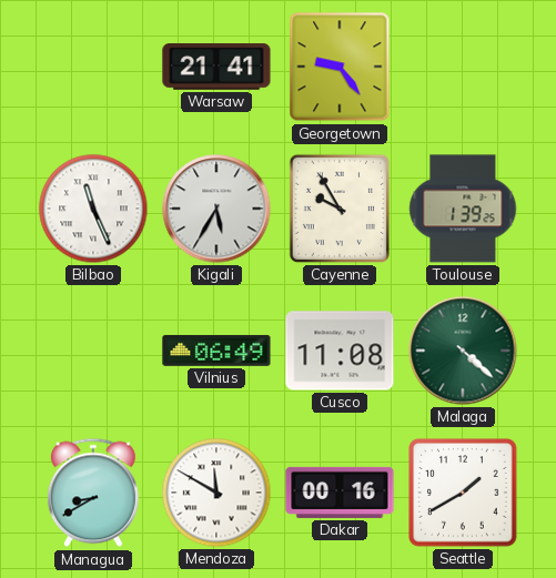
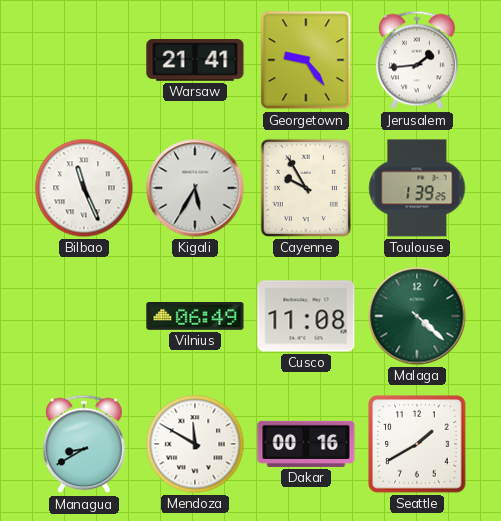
Jerusalem: none -> 1:44
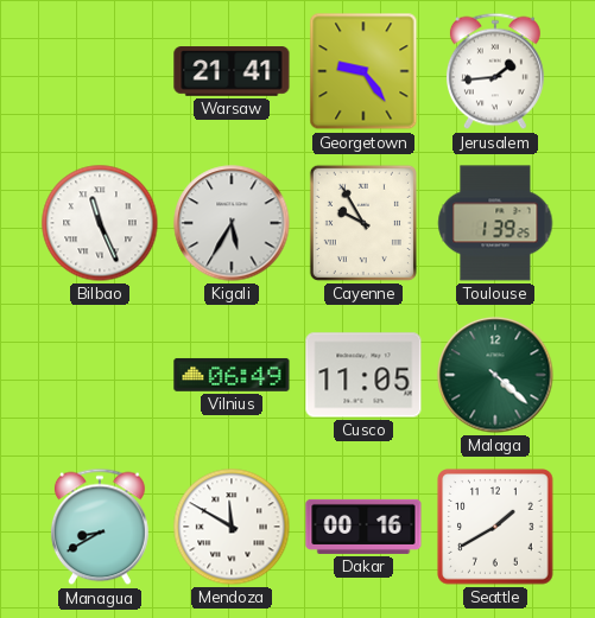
Cusco: 11:08 -> 11:05
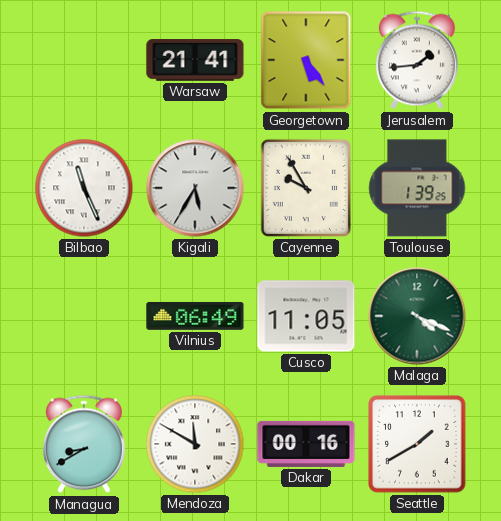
Georgetown: 9:24 -> 5:24
Malaga: 4:22 -> 4:19
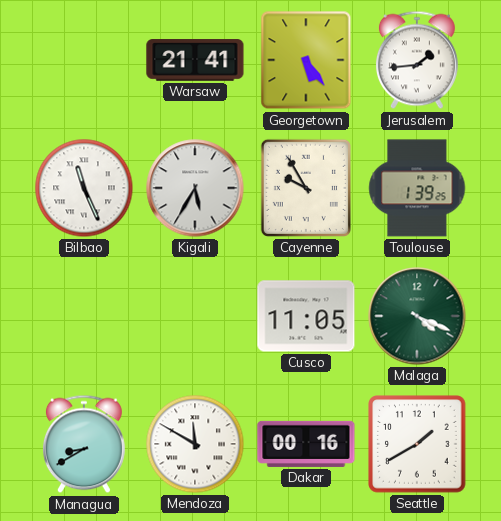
Vilnius: 06:49 -> none
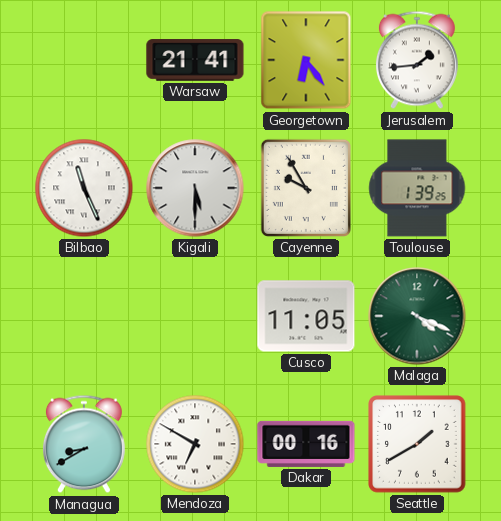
Georgetown: 5:24 -> 6:24
Kigali: 5:35 -> 5:30
Mendoza: 11:50 -> 6:50
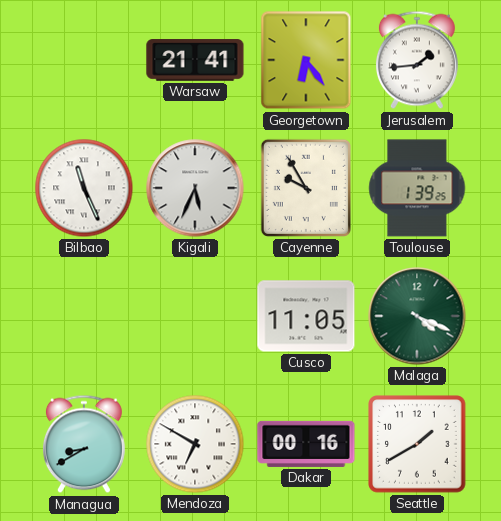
Kigali: 5:30 -> 5:34
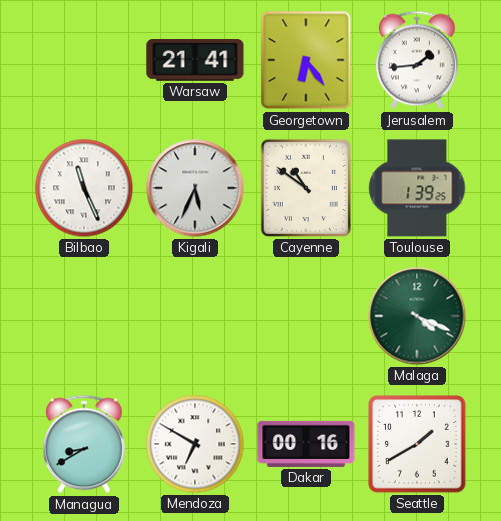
Cayenne: 9:55 -> 10:51
Cusco: 11:05 -> none
